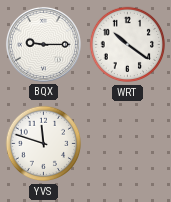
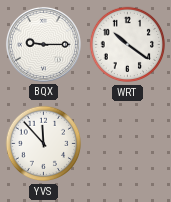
YVS: 11:48 -> 11:53
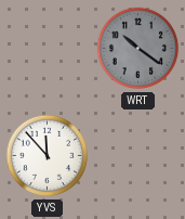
BQX: 9:15 -> none
WRT dial: white -> grey
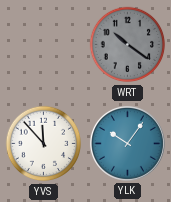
YLK: none -> 10:06
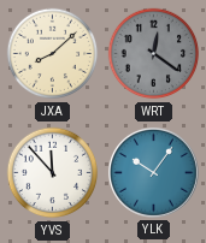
JXA: none -> 8:08
WRT: 10:21 -> 12:21
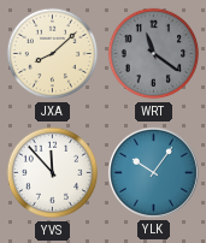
WRT: 12:21 -> 11:21
